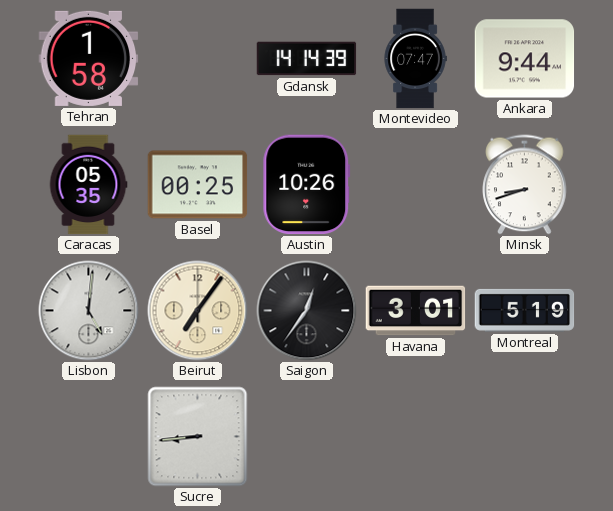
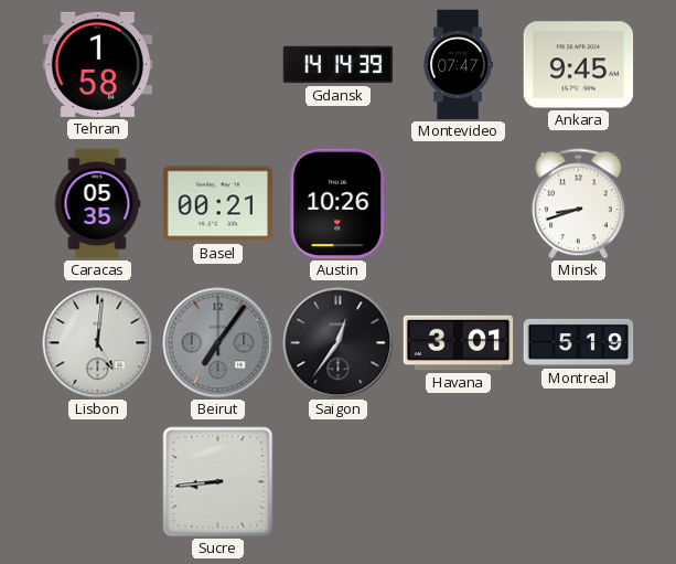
Ankara: 9:44 -> 9:45
Basel: 00:25 -> 00:21
Beirut dial: cream -> grey
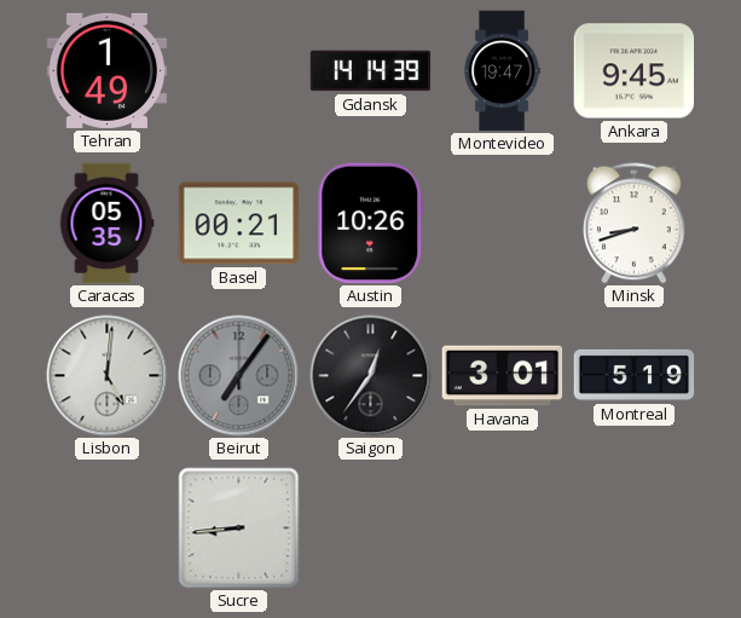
Tehran: 1:58 -> 1:49
Montevideo: 07:47 -> 19:47
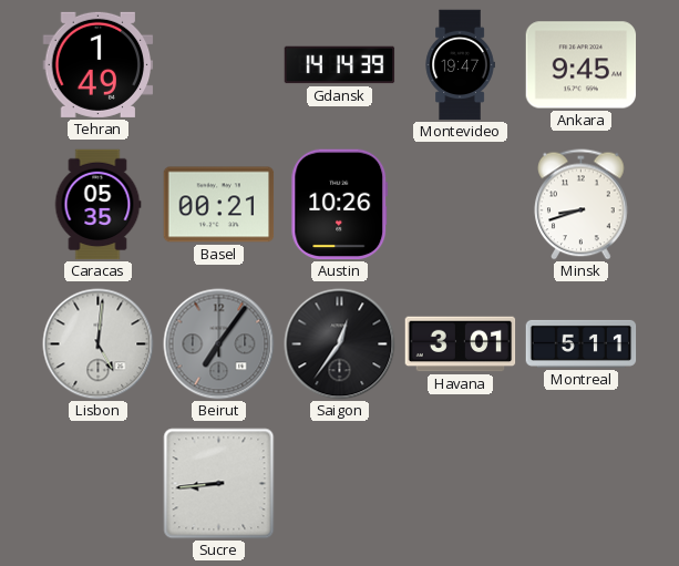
Montreal: 5:19 -> 5:11
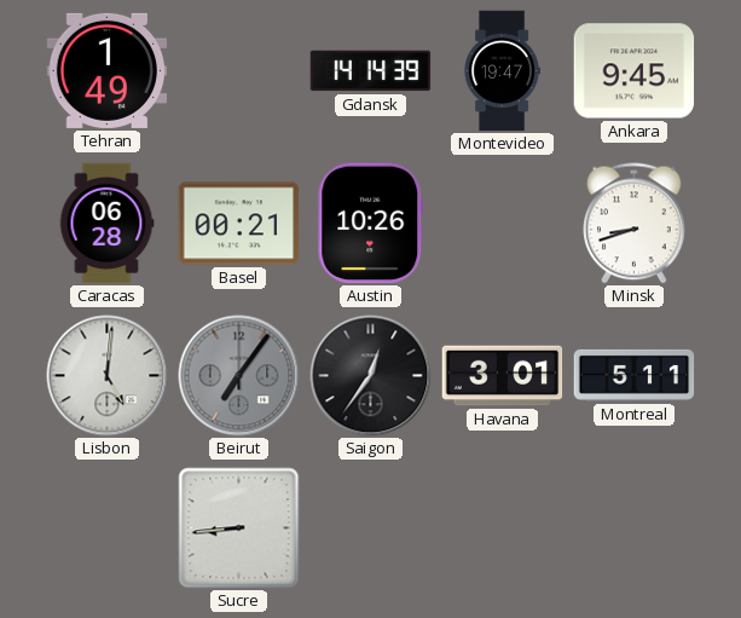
Caracas: 05:35 -> 06:28
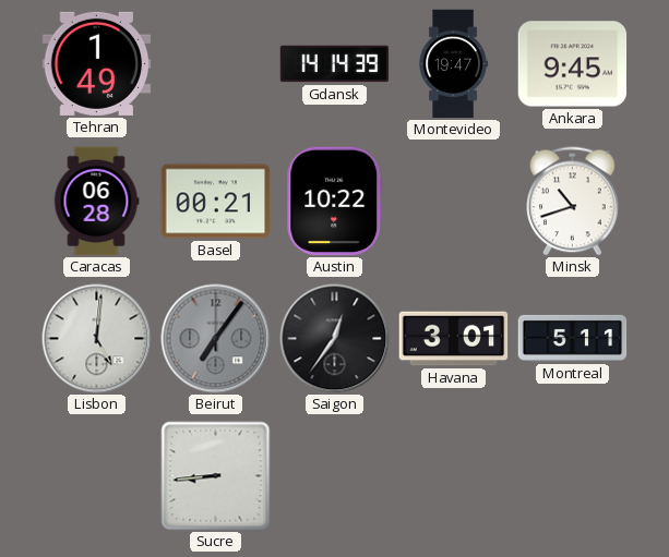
Austin: 10:26 -> 10:22
Minsk: 8:42 -> 10:42
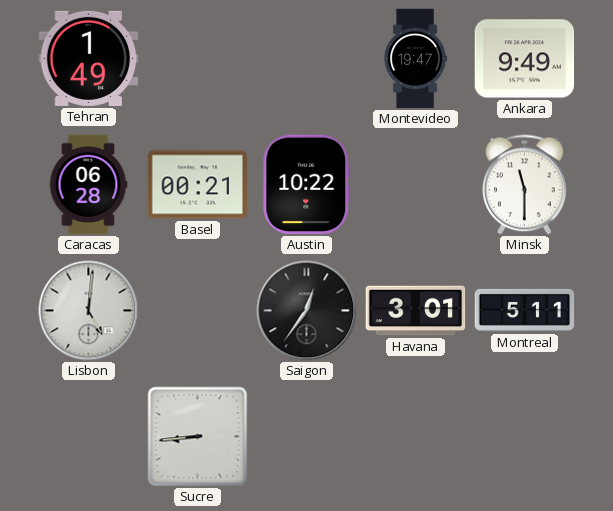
Gdansk: 14:14 -> none
Ankara: 9:45 -> 9:49
Minsk: 10:42 -> 11:30
Beirut: 7:06 -> none
